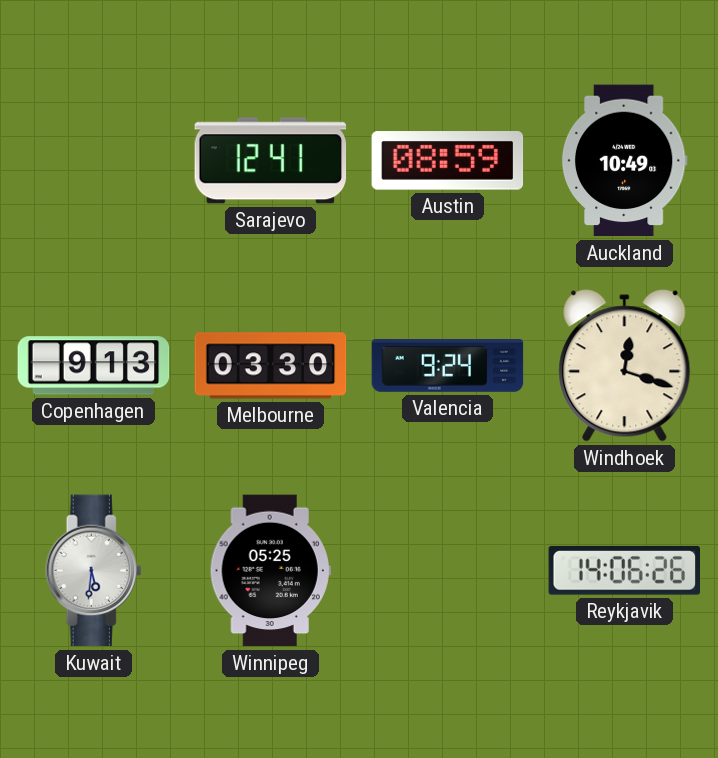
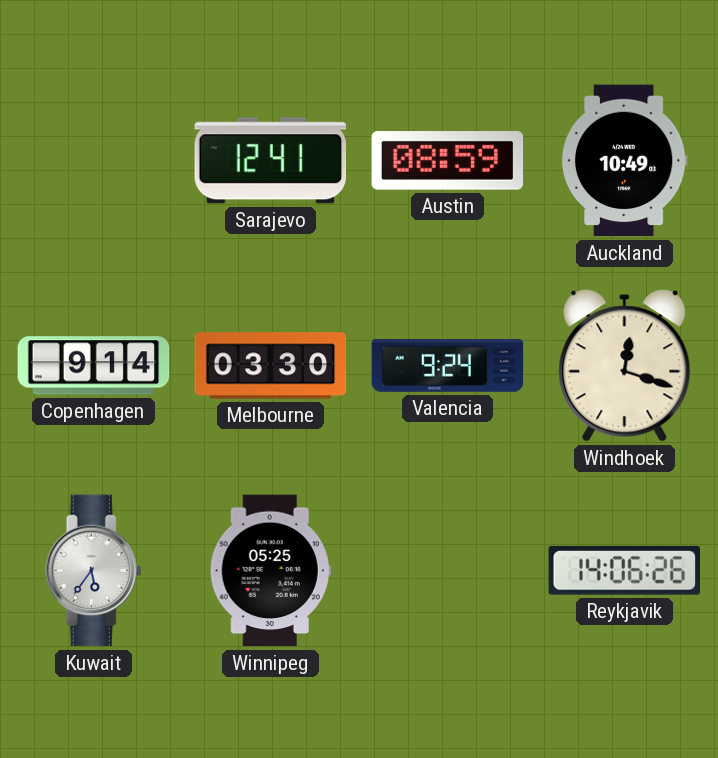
Copenhagen: 9:13 -> 9:14
Kuwait: 5:31 -> 5:36
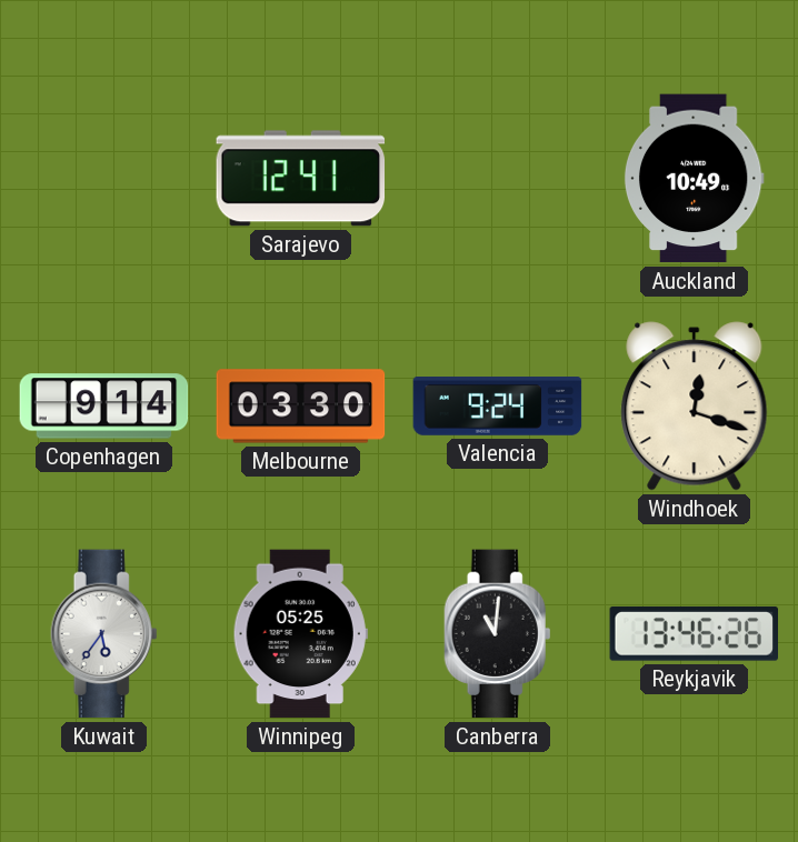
Austin: 08:59 -> none
Canberra: none -> 11:01
Reykjavik: 14:06 -> 13:46
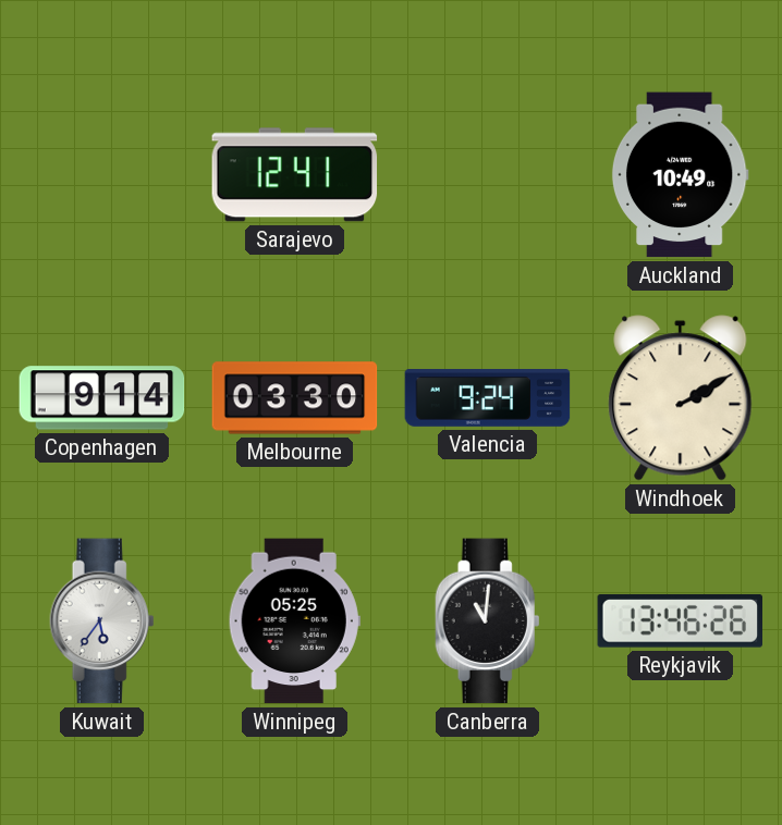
Windhoek: 12:18 -> 2:10
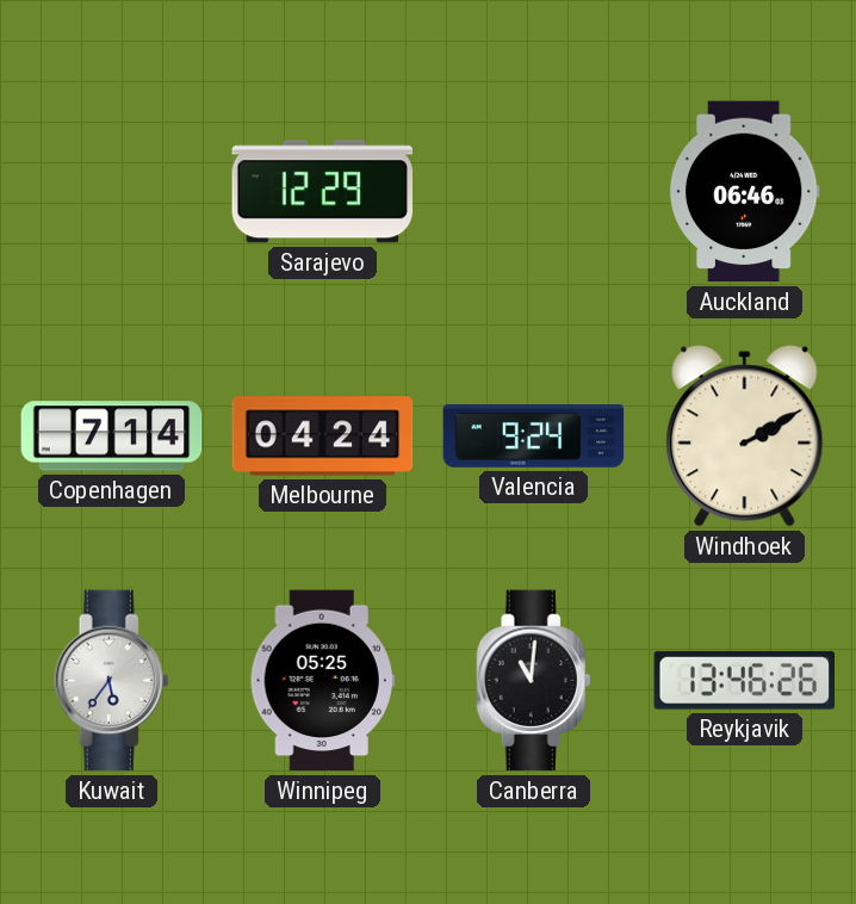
Sarajevo: 12:41 -> 12:29
Auckland: 10:49 -> 06:46
Copenhagen: 9:14 -> 7:14
Melbourne: 03:30 -> 04:24
